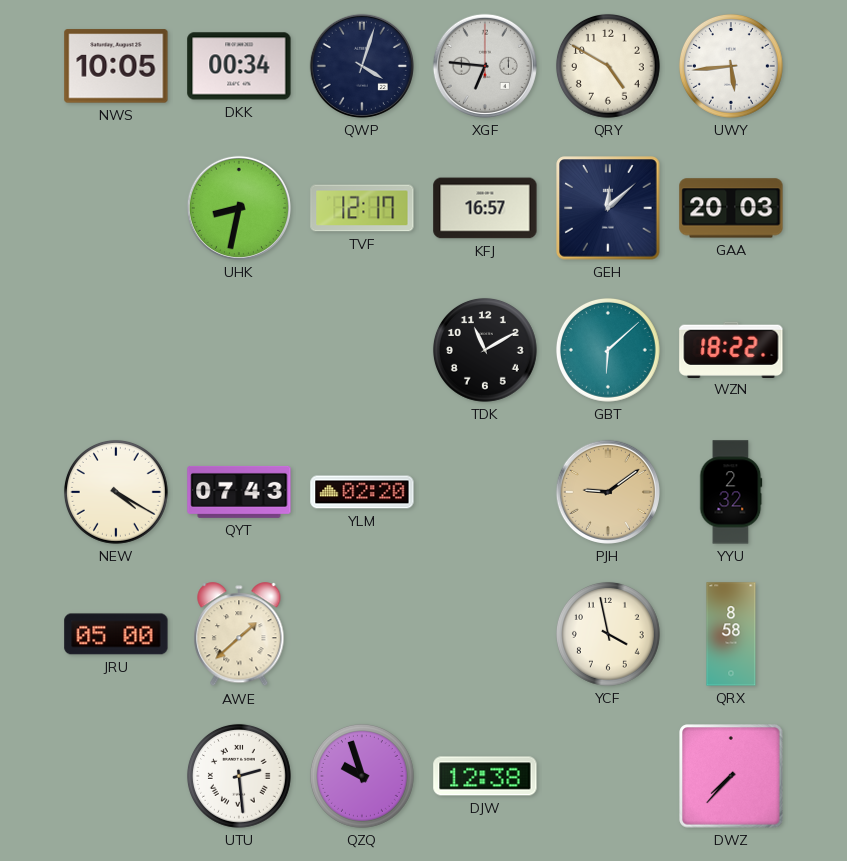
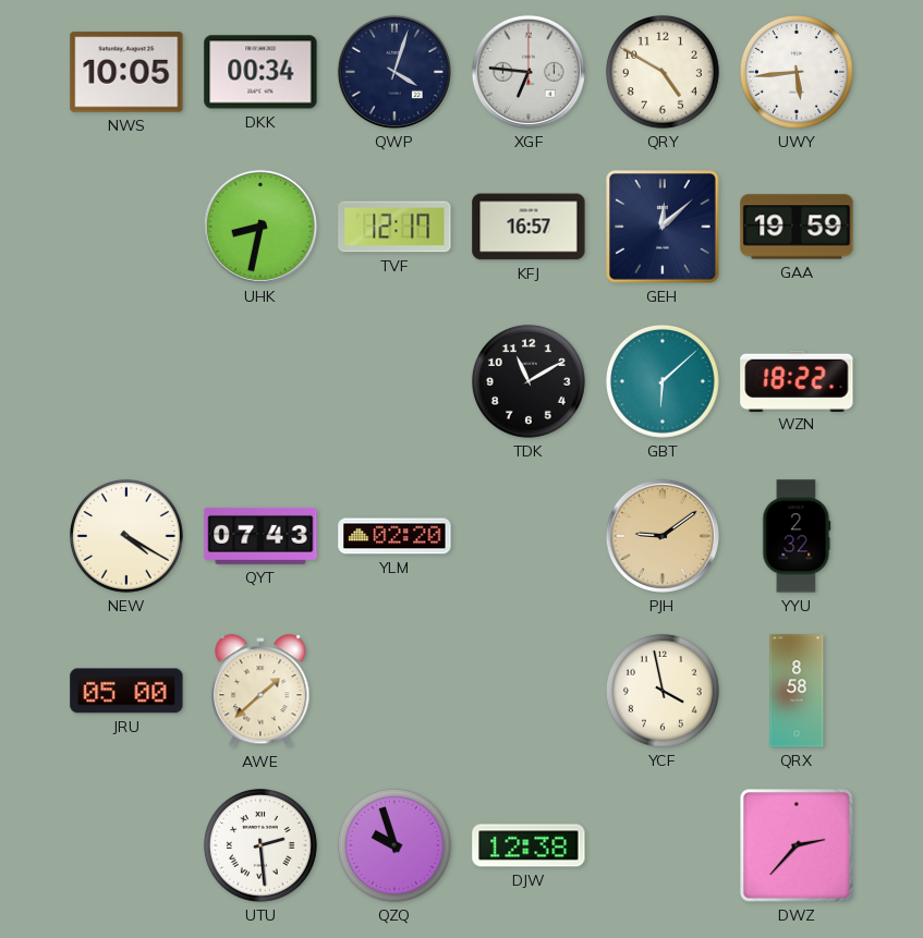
GAA: 20:03 -> 19:59
DWZ: 7:37 -> 2:37
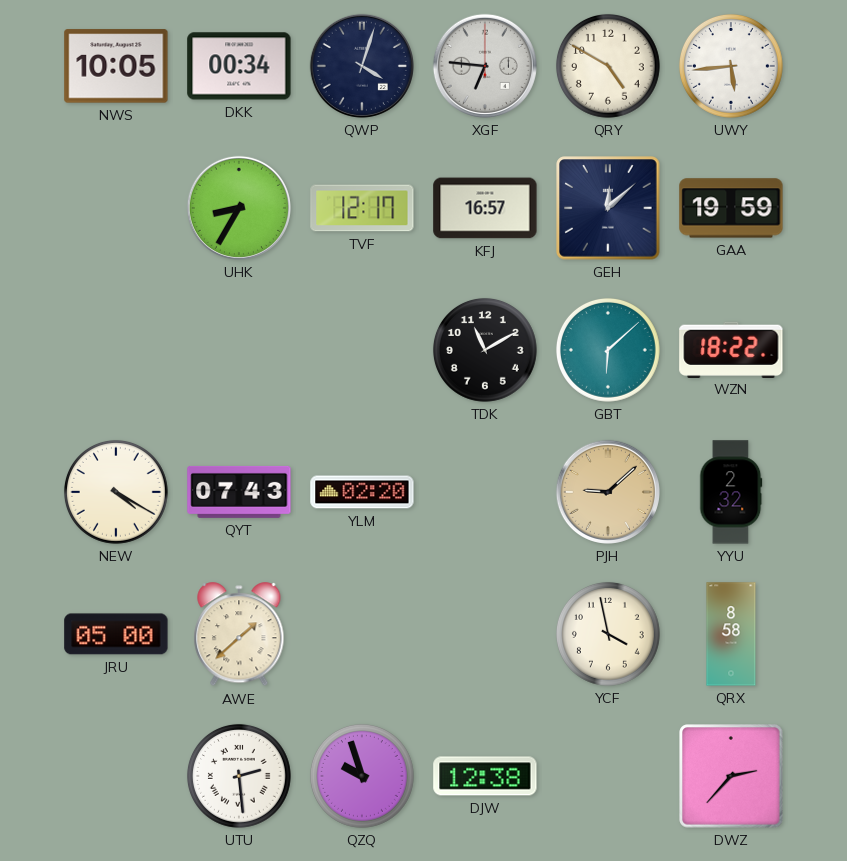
UHK: 8:32 -> 8:35
PJH: 9:09 -> 9:08
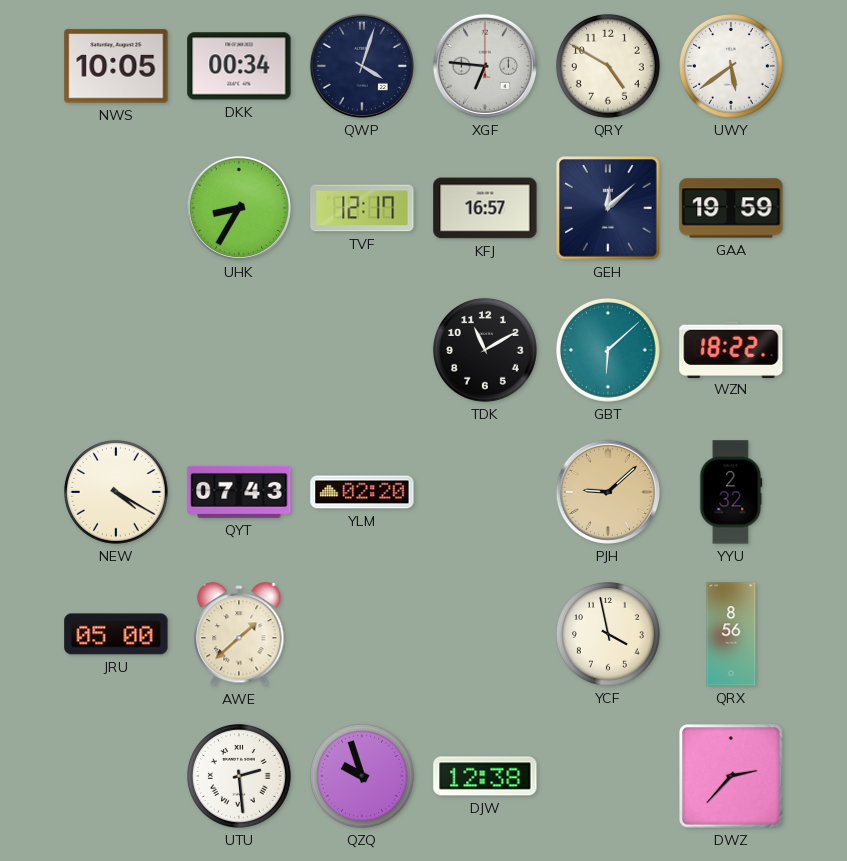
UWY: 5:44 -> 5:39
QRX: 8:58 -> 8:56
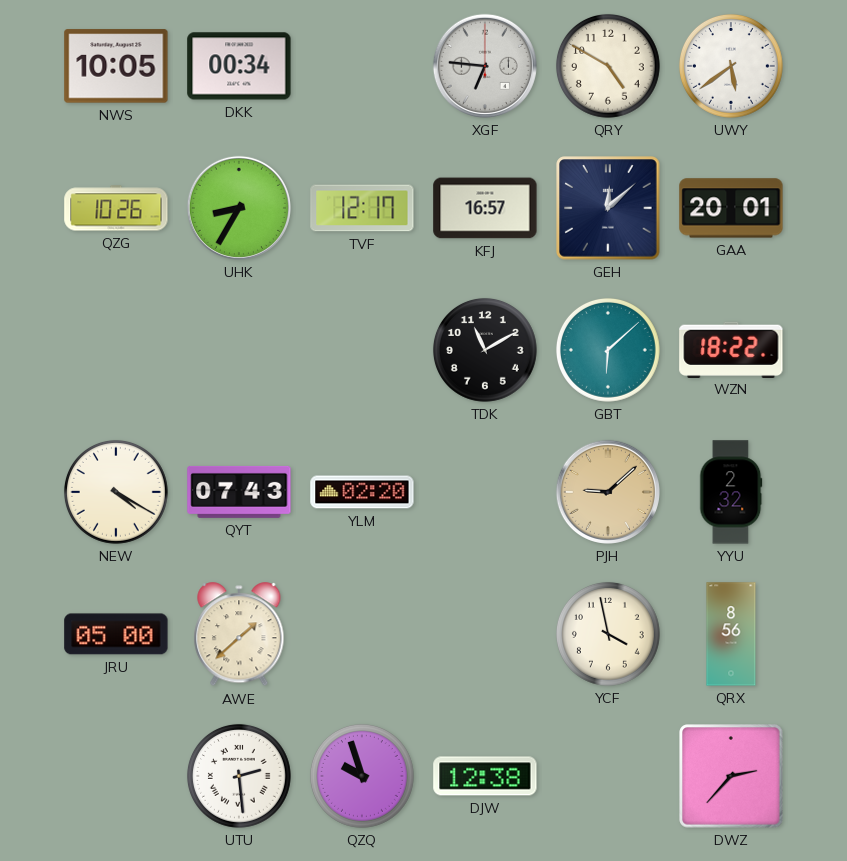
QWP: 4:03 -> none
QZG: none -> 10:26
GAA: 19:59 -> 20:01
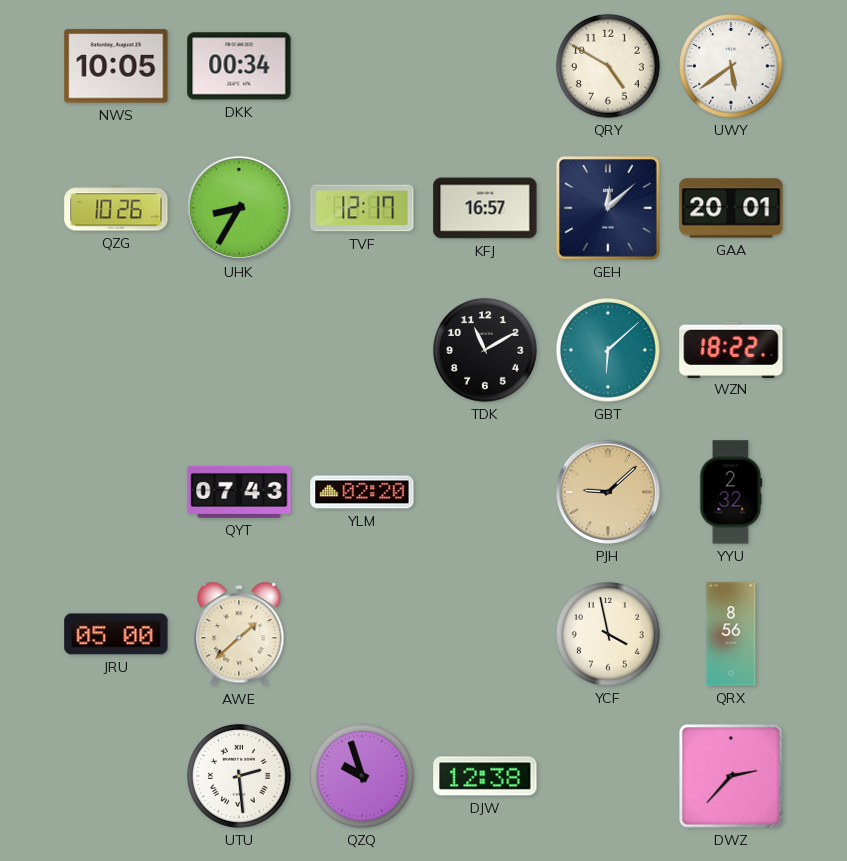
XGF: 6:46 -> none
NEW: 4:20 -> none
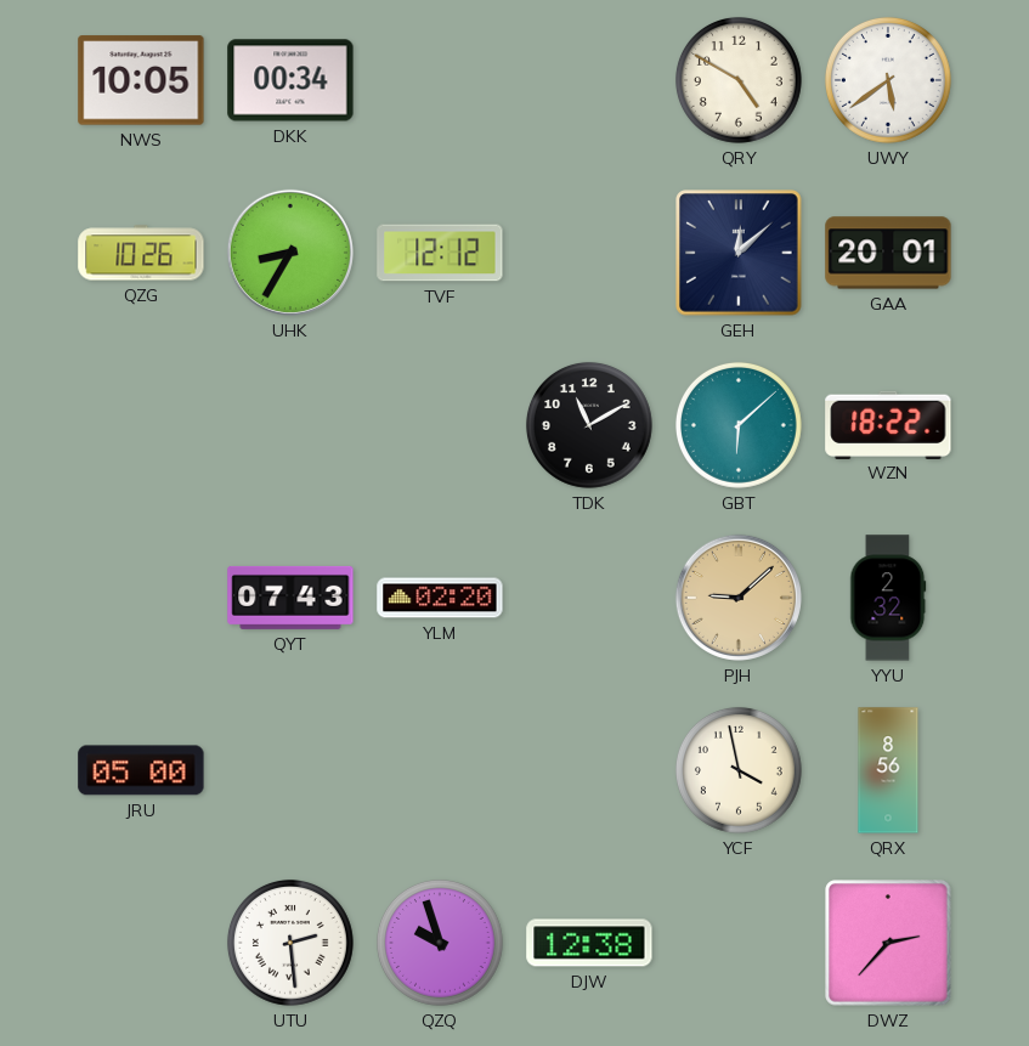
TVF: 12:17 -> 12:12
KFJ: 16:57 -> none
AWE: 1:38 -> none
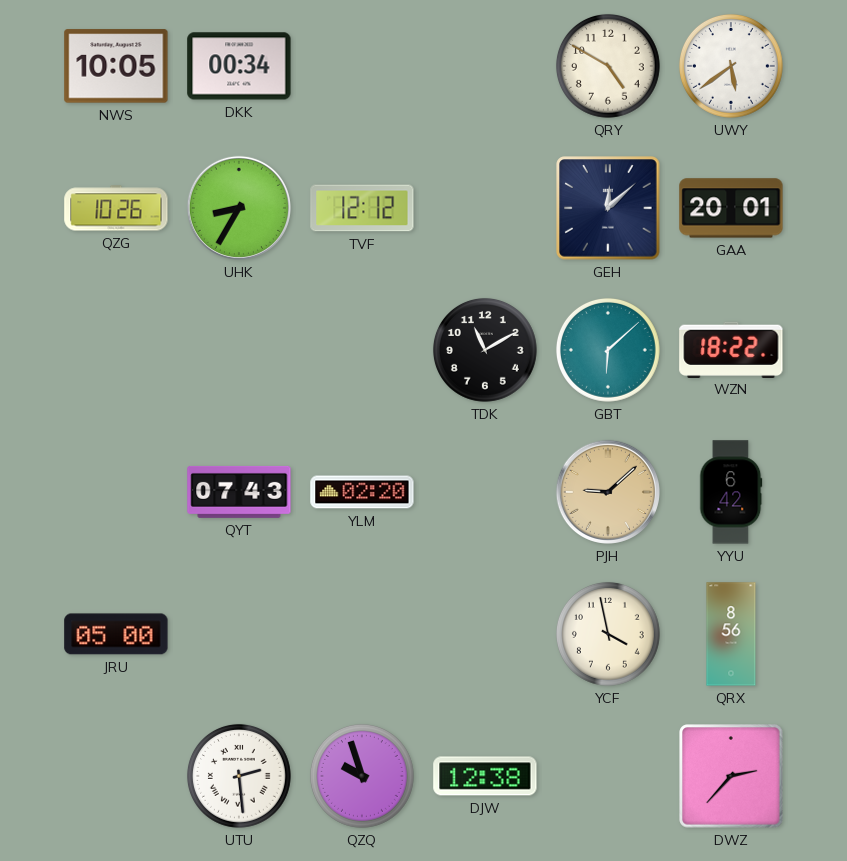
YYU: 2:32 -> 6:42
